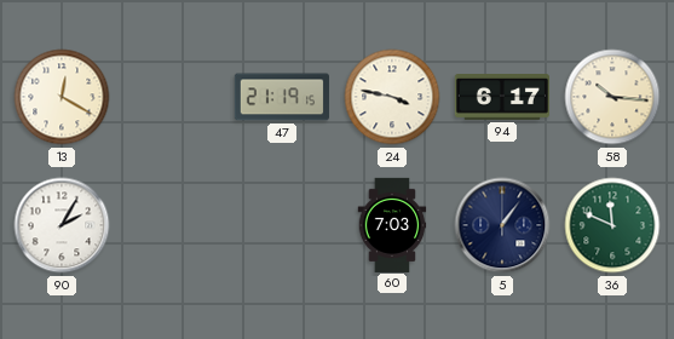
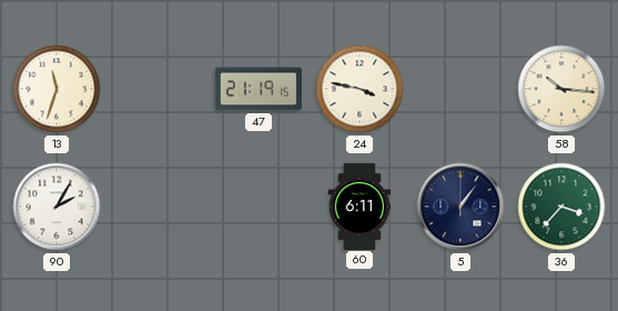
13: 12:20 -> 11:33
94: 6:17 -> none
60: 7:03 -> 6:11
36: 11:49 -> 3:37
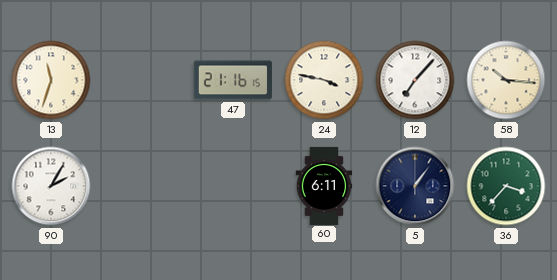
47: 21:19 -> 21:16
12: none -> 7:07
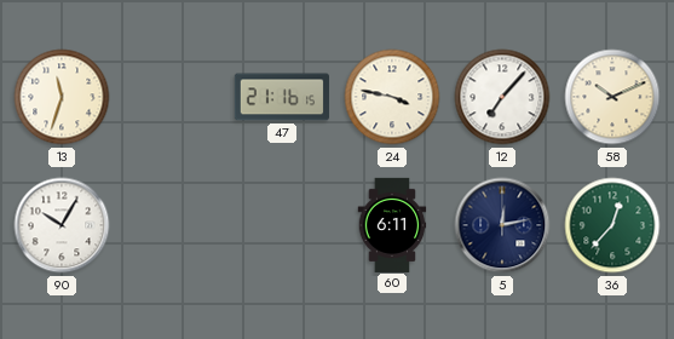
58: 10:16 -> 10:11
90: 2:05 -> 10:05
5: 1:06 -> 12:13
36: 3:37 -> 12:37
